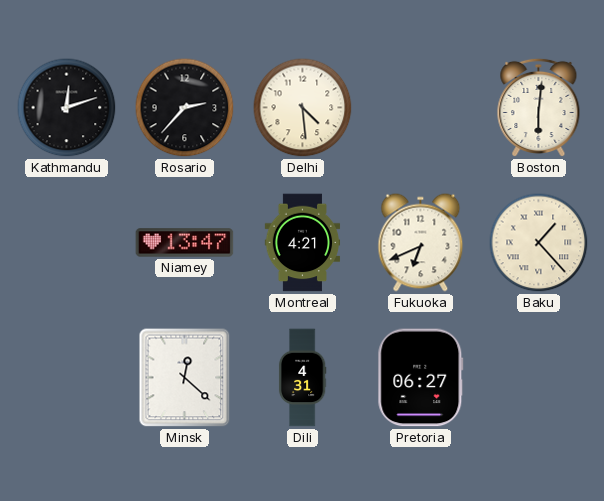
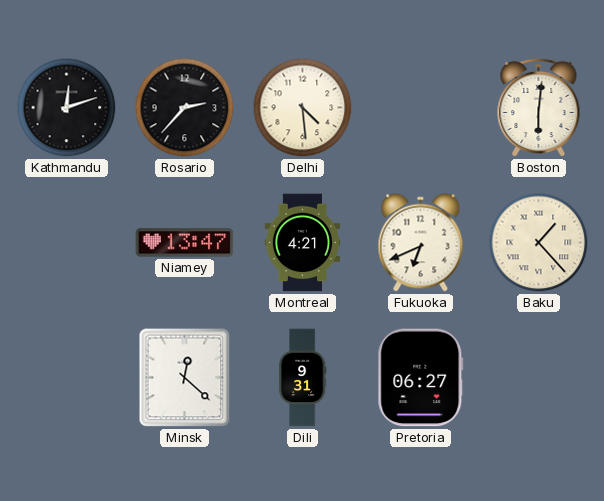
Dili: 4:31 -> 9:31
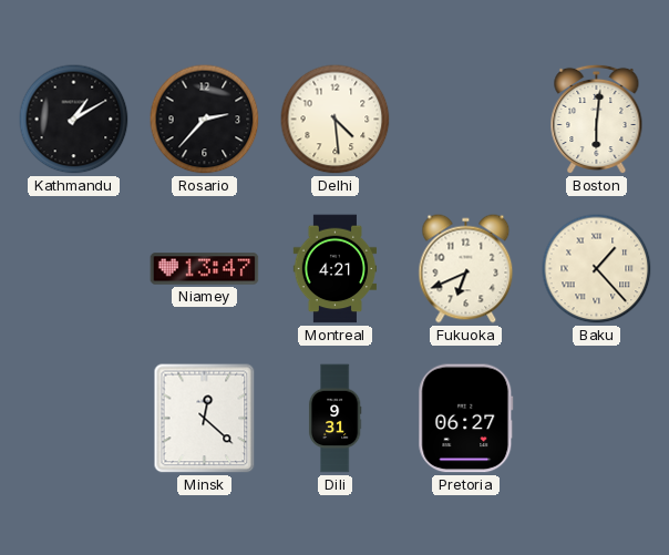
Kathmandu: 12:12 -> 1:10
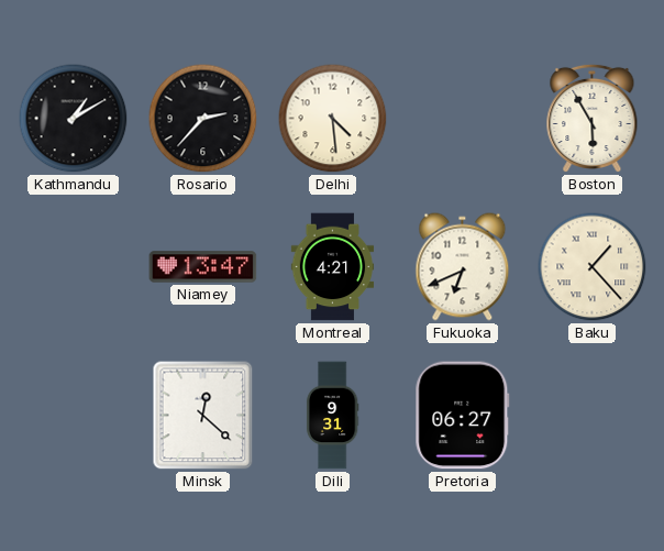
Boston: 6:01 -> 5:55
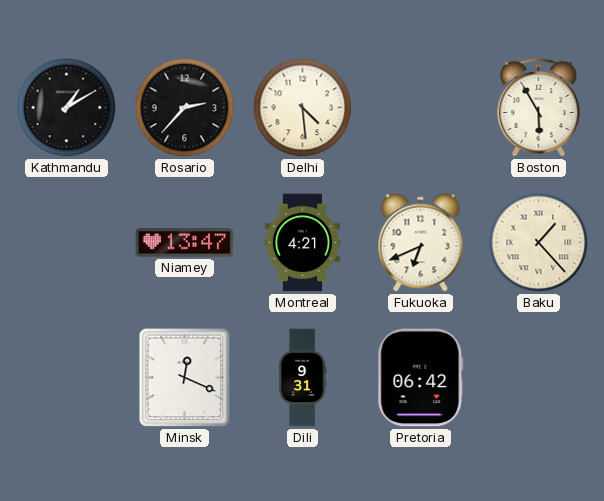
Minsk: 12:22 -> 12:19
Pretoria: 06:27 -> 06:42
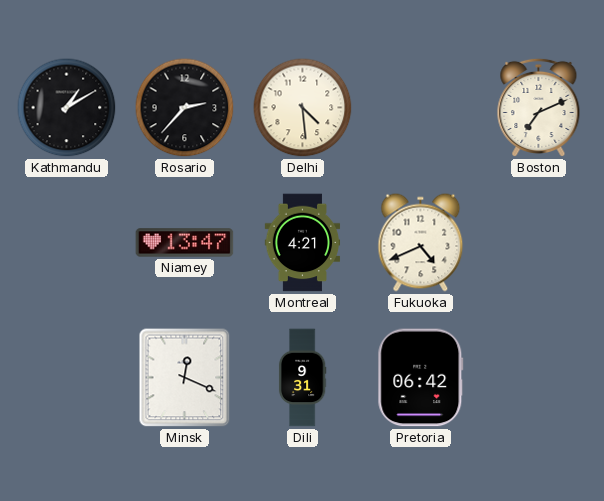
Boston: 5:55 -> 7:11
Fukuoka: 6:41 -> 4:41
Baku: 1:23 -> none
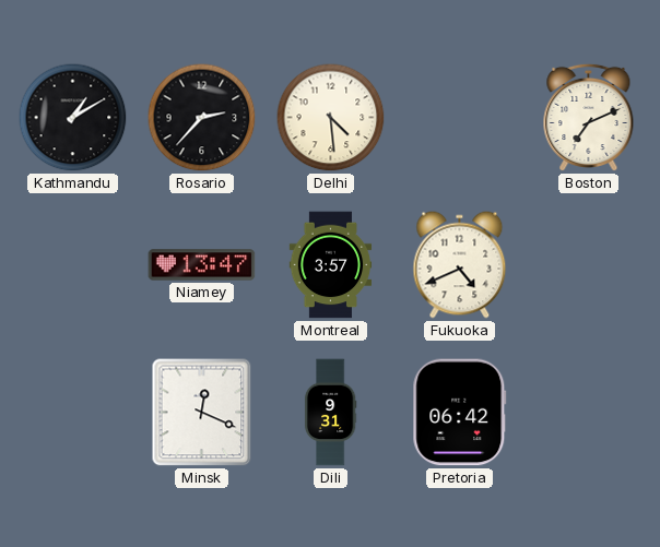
Montreal: 4:21 -> 3:57
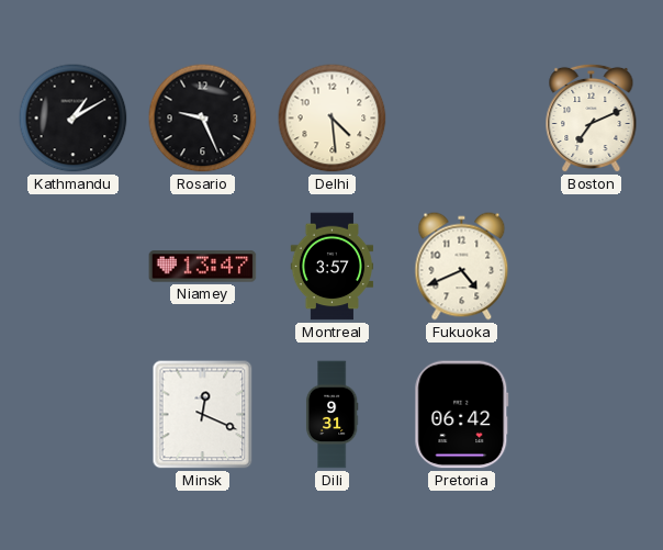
Rosario: 2:37 -> 9:26
